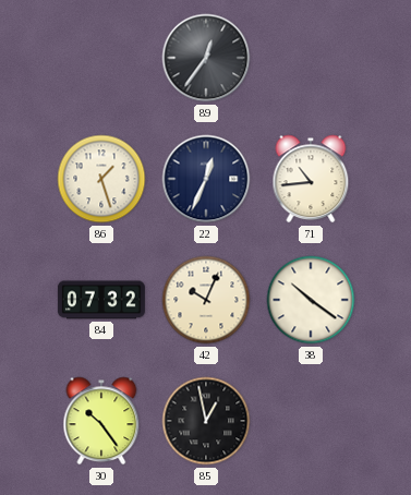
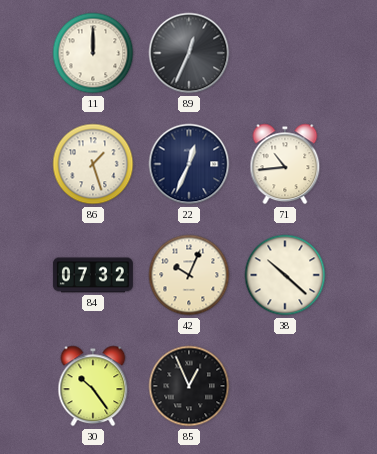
11: none -> 12:00
89: 12:36 -> 12:34
38: 10:21 -> 10:22
85: 12:58 -> 12:56
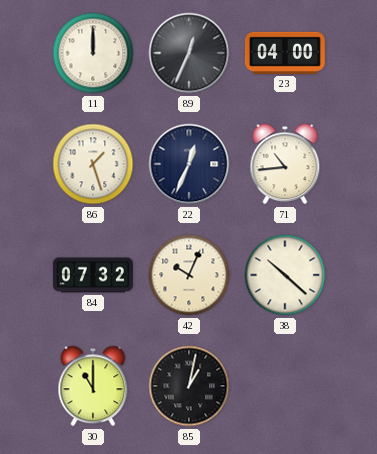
23: none -> 04:00
30: 10:24 -> 11:00
85: 12:56 -> 1:02
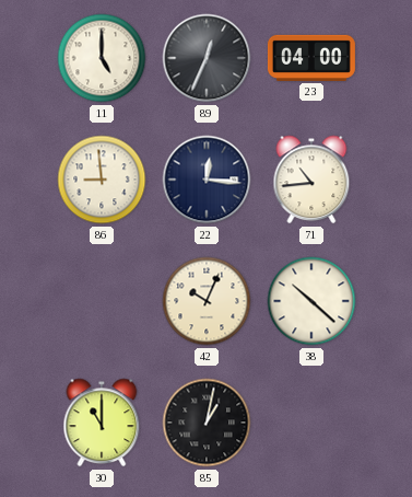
11: 12:00 -> 5:00
86: 1:27 -> 8:59
22: 12:34 -> 12:16
84: 07:32 -> none
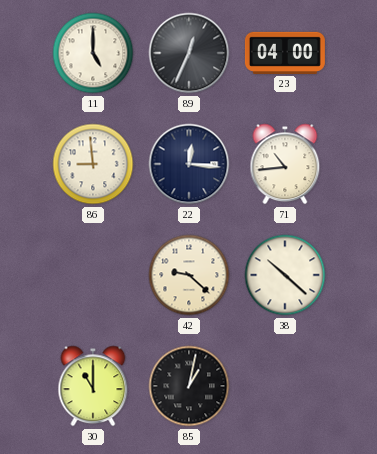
42: 10:04 -> 9:22
